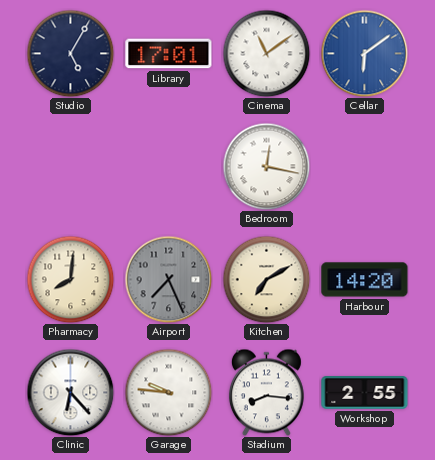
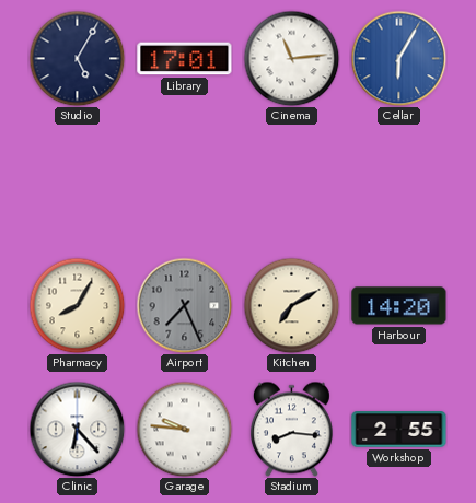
Cinema: 11:09 -> 11:14
Cellar: 6:09 -> 6:05
Bedroom: 12:17 -> none
Pharmacy: 8:01 -> 8:05
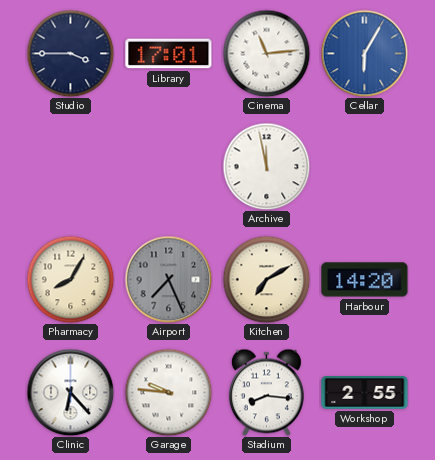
Studio: 5:05 -> 3:45
Archive: none -> 11:58
